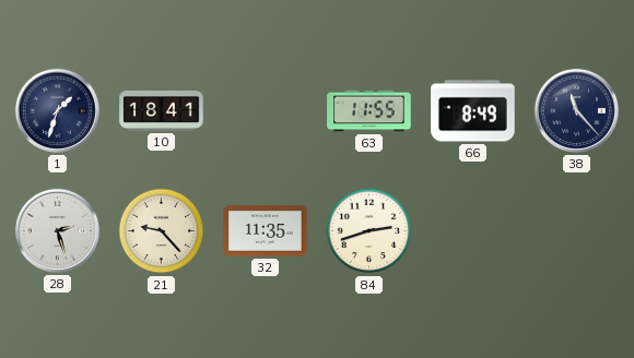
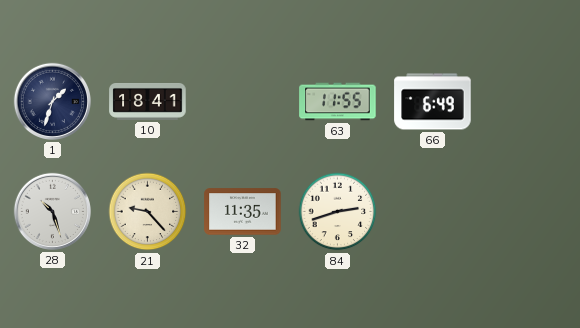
66: 8:49 -> 6:49
38: 11:23 -> none
28: 2:27 -> 10:27
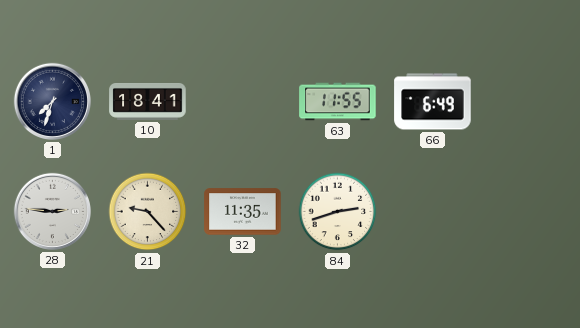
1: 1:33 -> 7:33
28: 10:27 -> 2:46
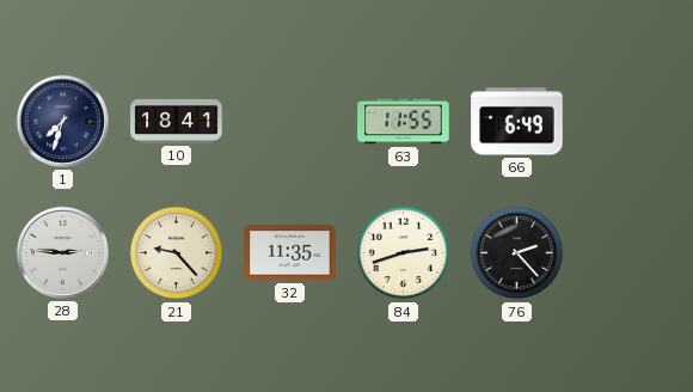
76: none -> 2:23
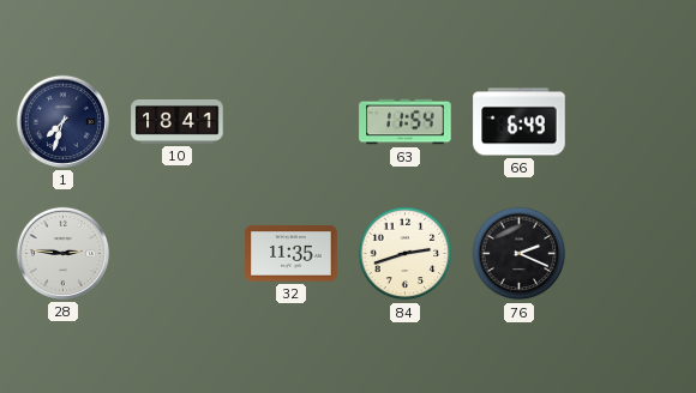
63: 11:55 -> 11:54
21: 9:23 -> none
76: 2:23 -> 2:19
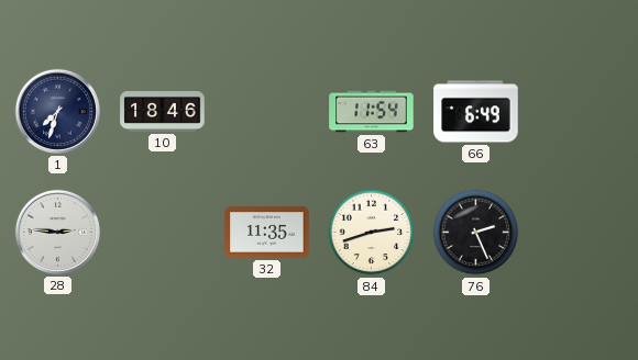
10: 18:41 -> 18:46
76: 2:19 -> 2:26
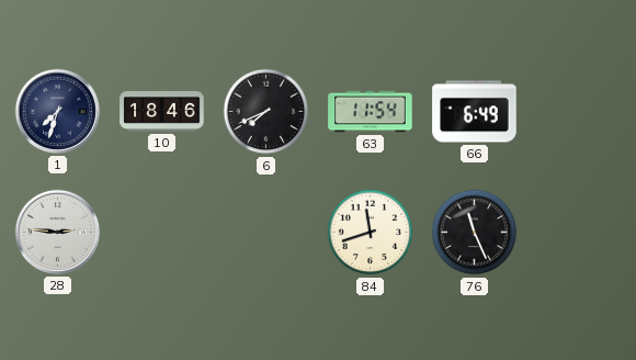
6: none -> 7:41
32: 11:35 -> none
84: 2:42 -> 11:42
76: 2:26 -> 11:26
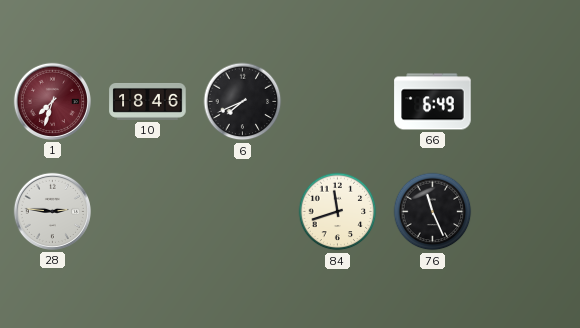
1 dial: navy -> burgundy
63: 11:54 -> none
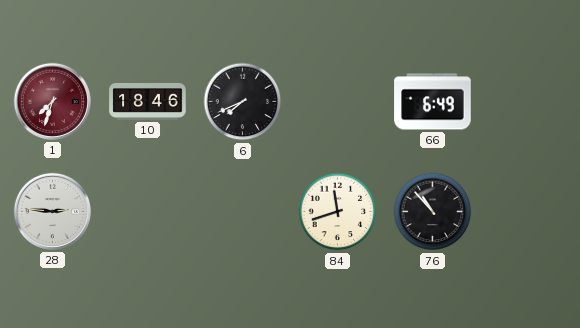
76: 11:26 -> 10:53
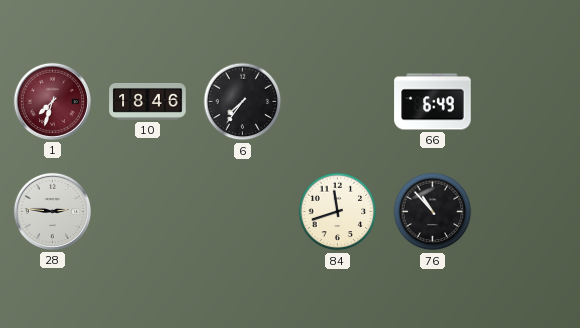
6: 7:41 -> 7:36
